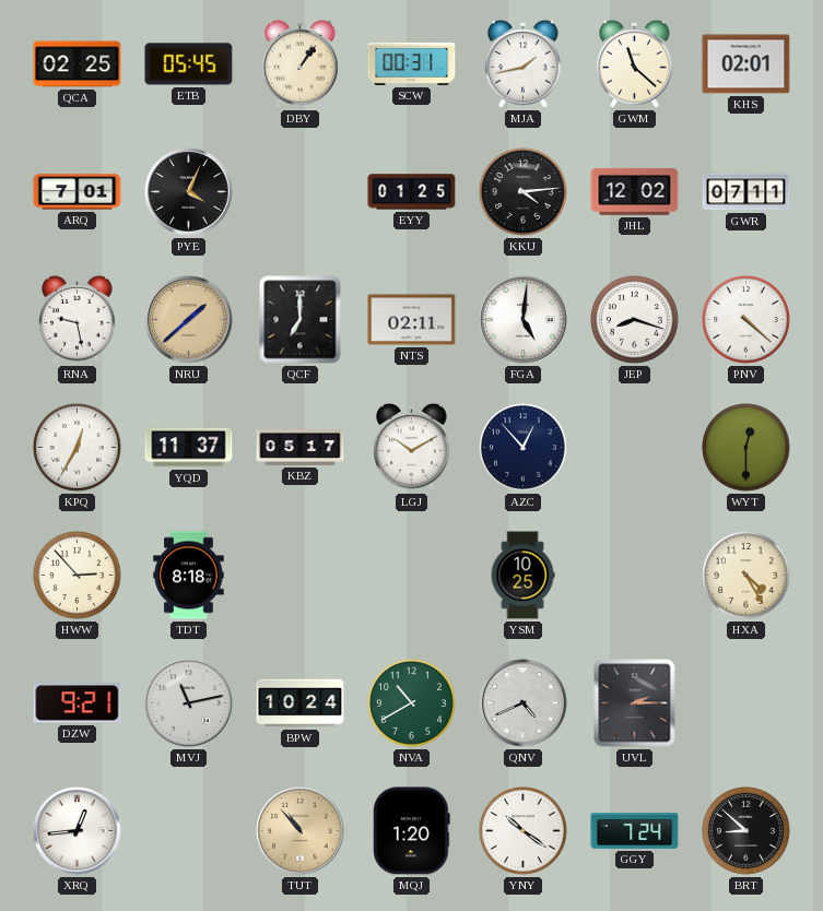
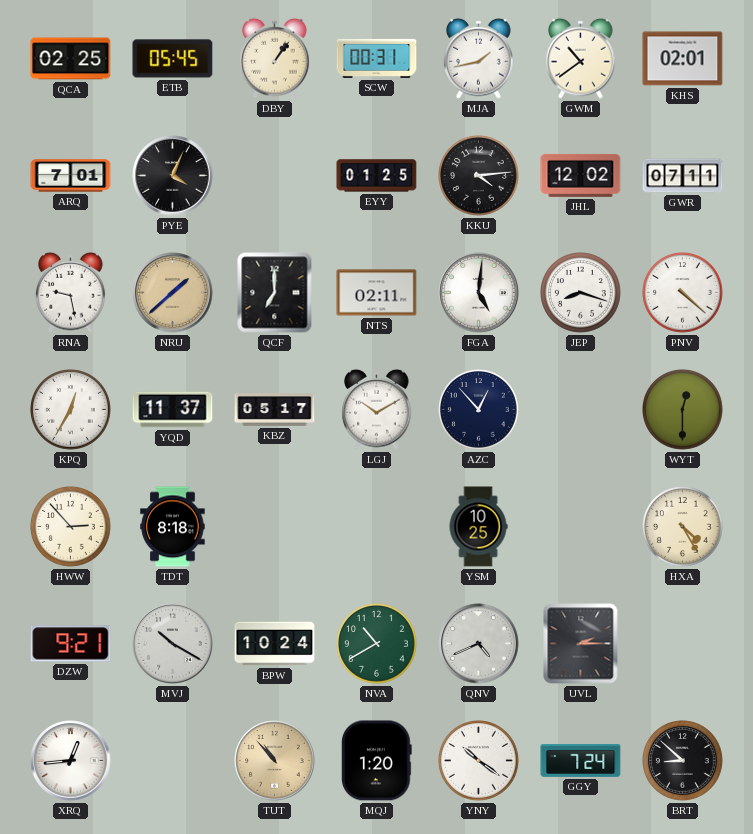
GWM: 11:22 -> 10:39
MVJ: 11:13 -> 10:20
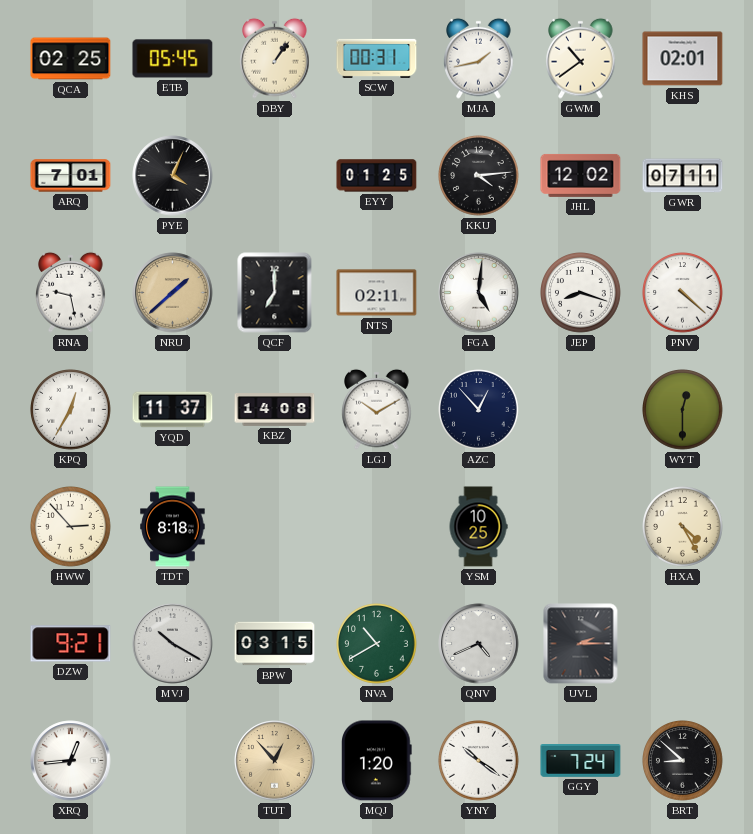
KBZ: 05:17 -> 14:08
BPW: 10:24 -> 03:15
TUT: 10:53 -> 12:53
